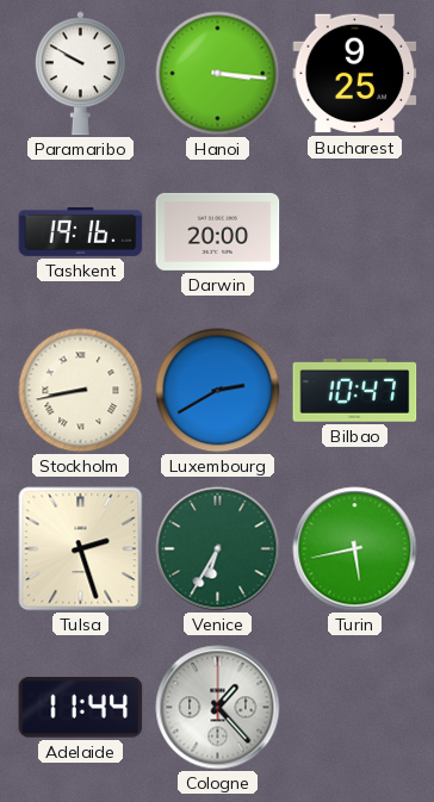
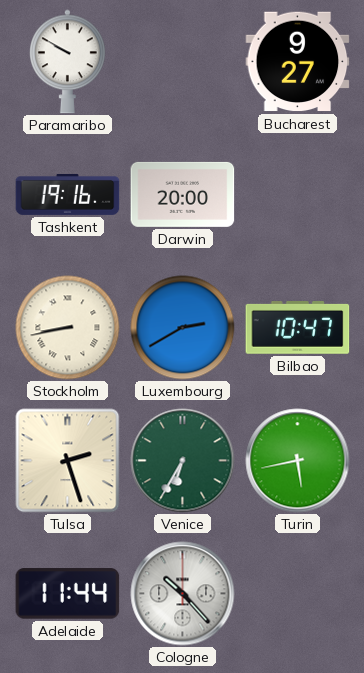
Hanoi: 3:16 -> none
Bucharest: 9:25 -> 9:27
Cologne: 1:23 -> 10:23
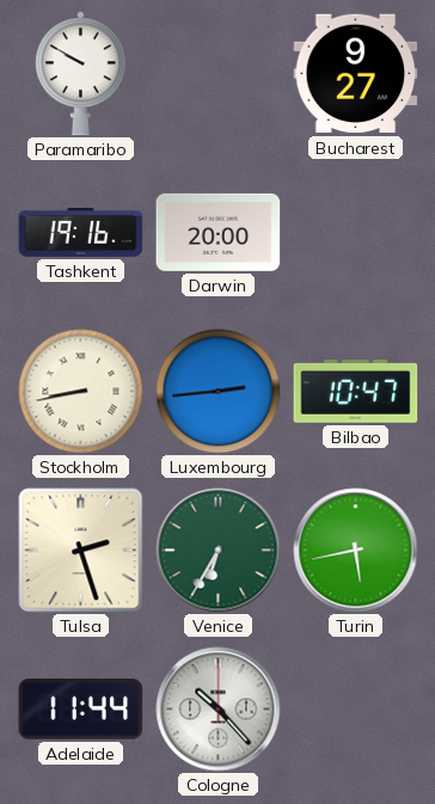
Luxembourg: 2:40 -> 2:44
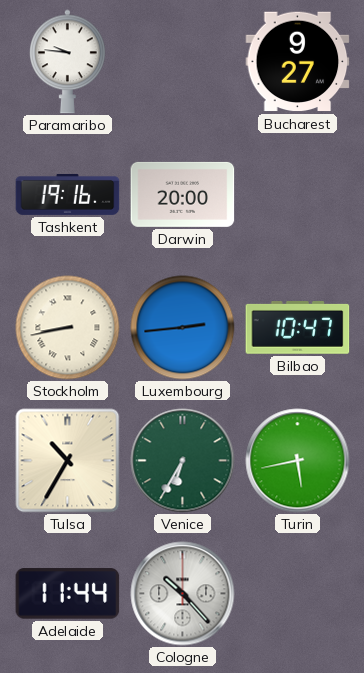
Paramaribo: 9:50 -> 9:46
Tulsa: 2:27 -> 10:35
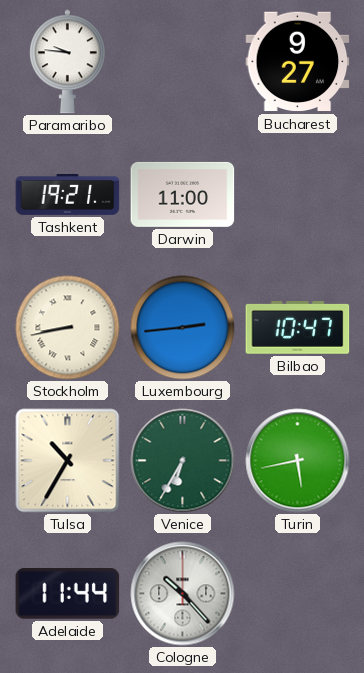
Tashkent: 19:16 -> 19:21
Darwin: 20:00 -> 11:00
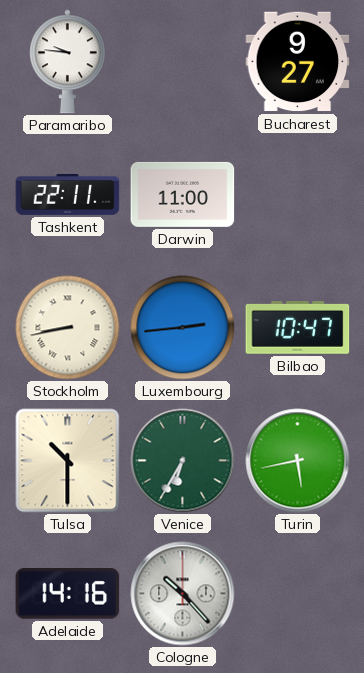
Tashkent: 19:21 -> 22:11
Tulsa: 10:35 -> 10:30
Adelaide: 11:44 -> 14:16
